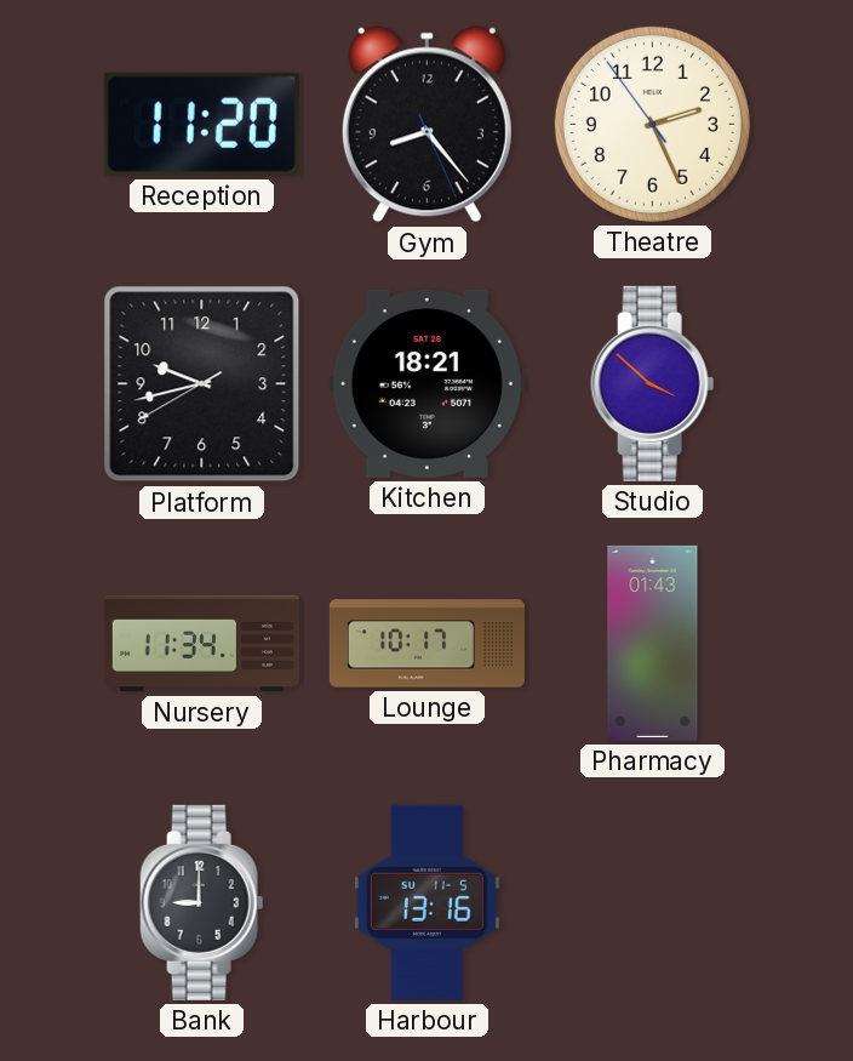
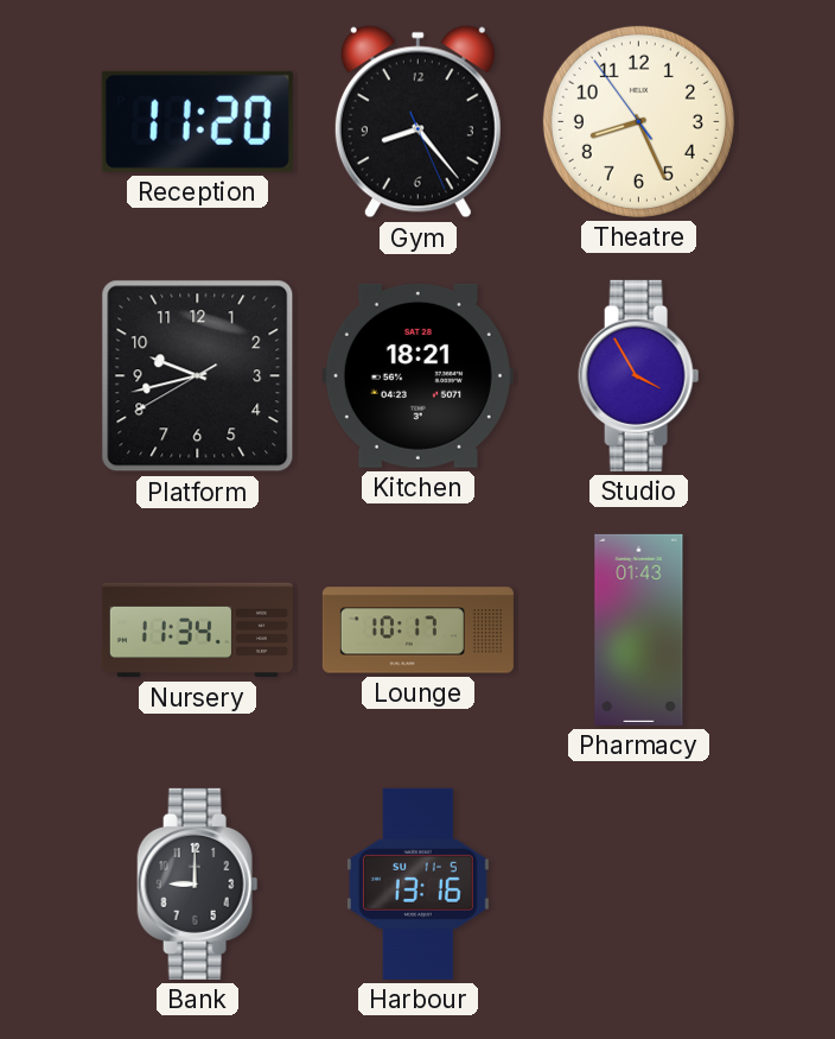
Theatre: 2:25 -> 8:25
Studio: 3:52 -> 3:55
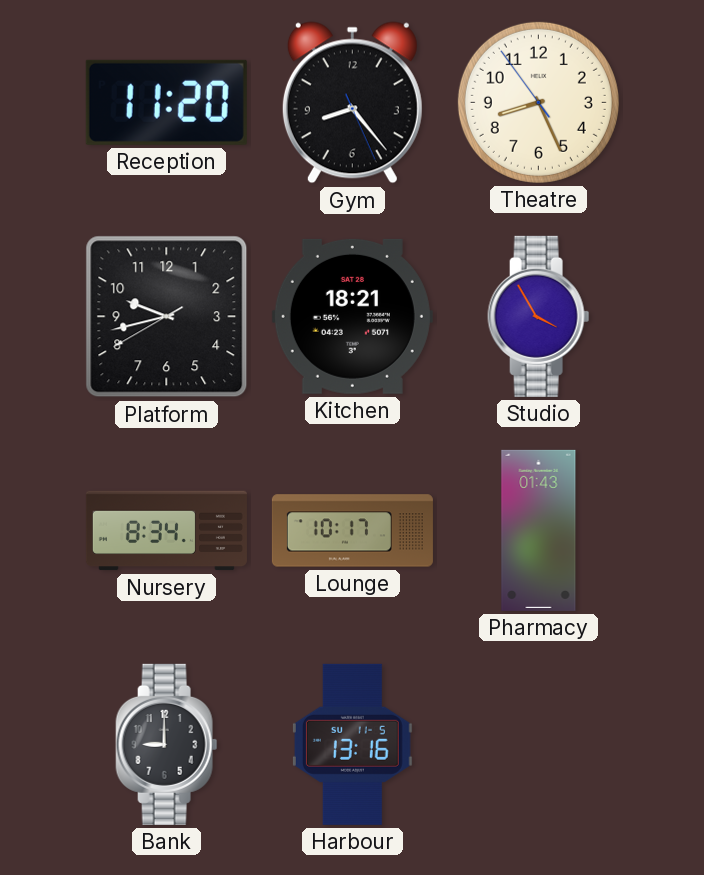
Nursery: 11:34 -> 8:34
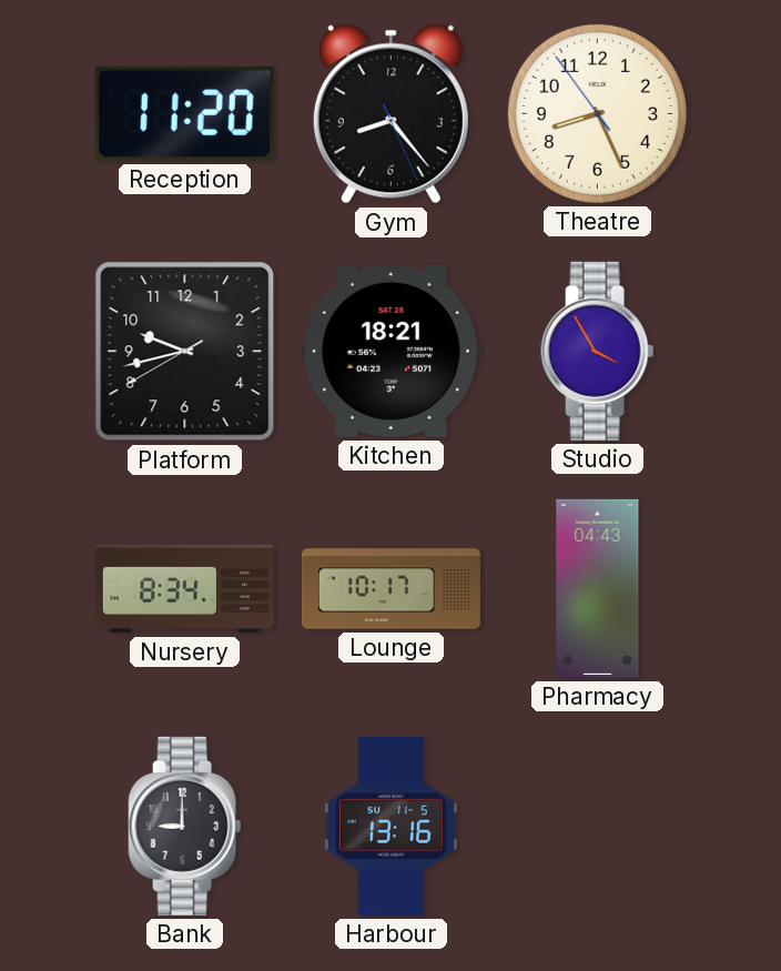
Pharmacy: 01:43 -> 04:43
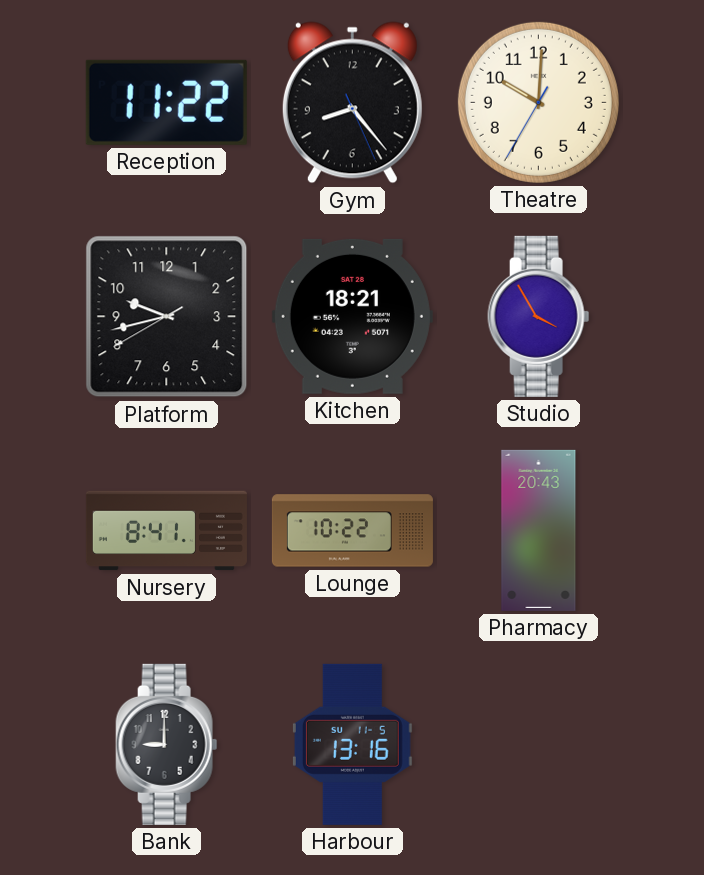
Reception: 11:20 -> 11:22
Theatre: 8:25 -> 10:00
Nursery: 8:34 -> 8:41
Lounge: 10:17 -> 10:22
Pharmacy: 04:43 -> 20:43
